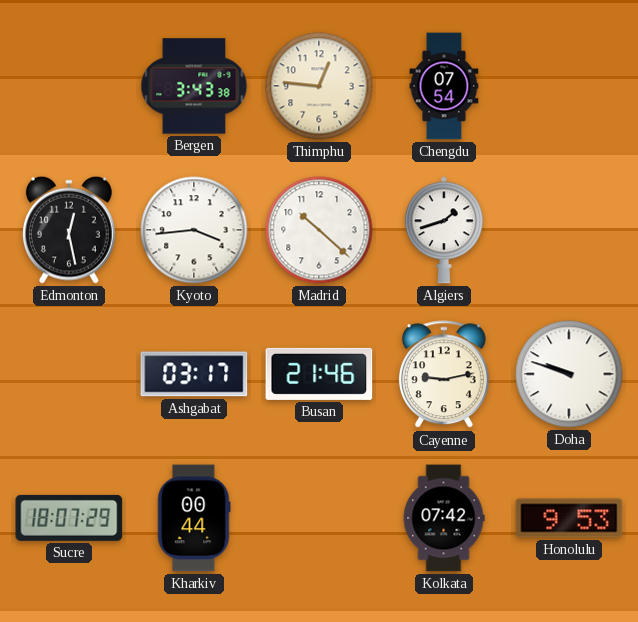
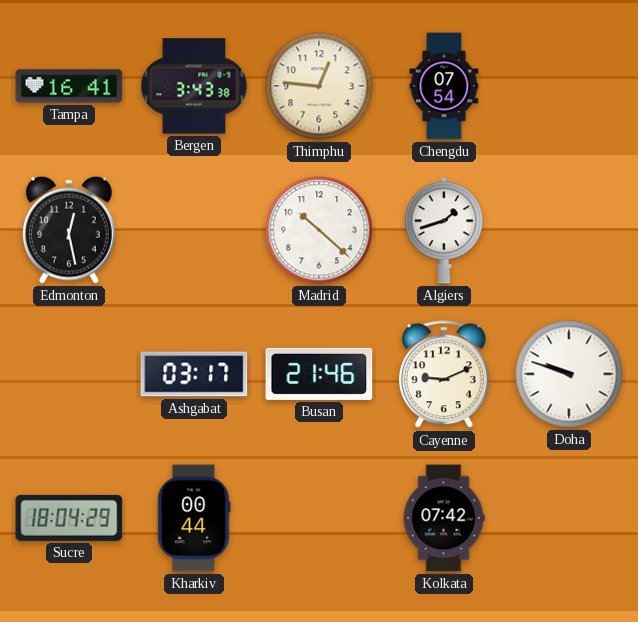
Tampa: none -> 16:41
Kyoto: 3:44 -> none
Cayenne: 9:13 -> 9:11
Sucre: 18:07 -> 18:04
Honolulu: 9:53 -> none
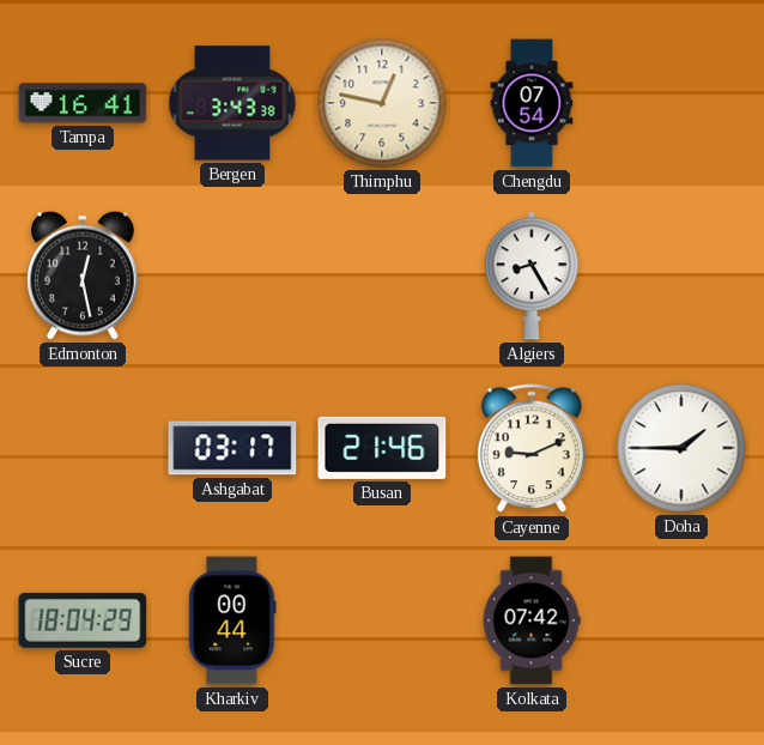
Thimphu: 12:46 -> 12:47
Madrid: 10:22 -> none
Algiers: 1:42 -> 8:25
Doha: 9:48 -> 1:45
